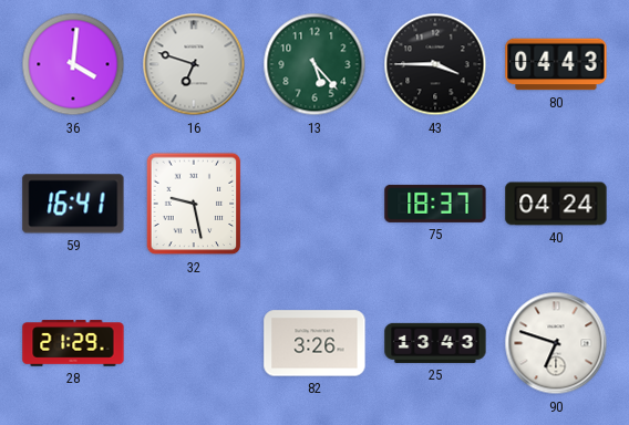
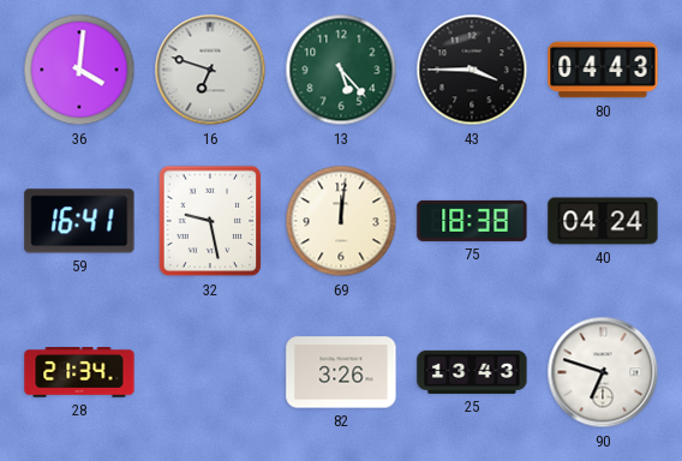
69: none -> 12:01
75: 18:37 -> 18:38
28: 21:29 -> 21:34
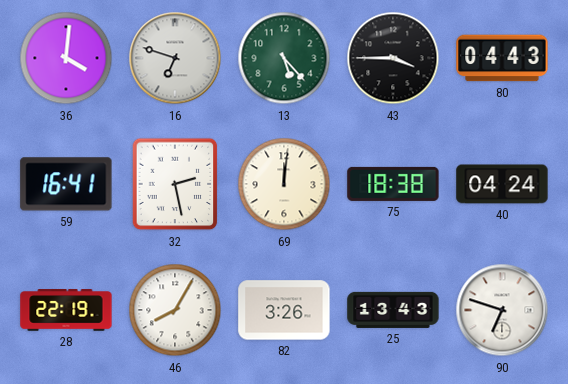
32: 9:28 -> 2:28
28: 21:34 -> 22:19
46: none -> 8:05
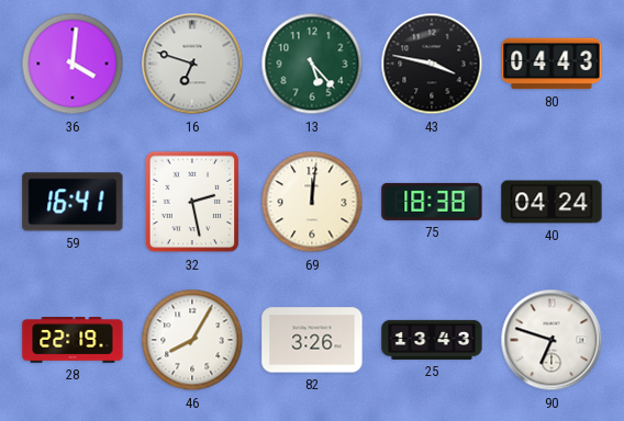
43: 3:45 -> 3:47
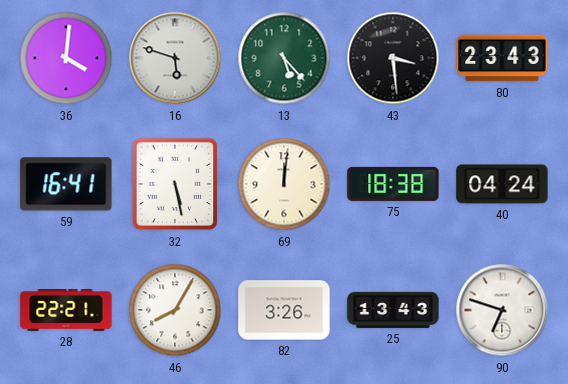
16: 6:48 -> 5:48
43: 3:47 -> 3:29
80: 04:43 -> 23:43
32: 2:28 -> 5:28
28: 22:19 -> 22:21
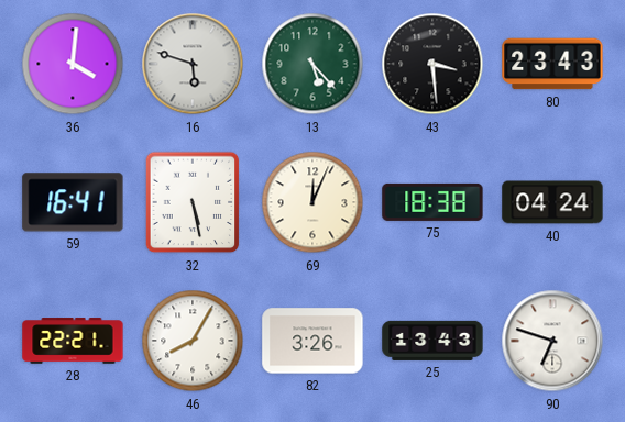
69: 12:01 -> 12:04
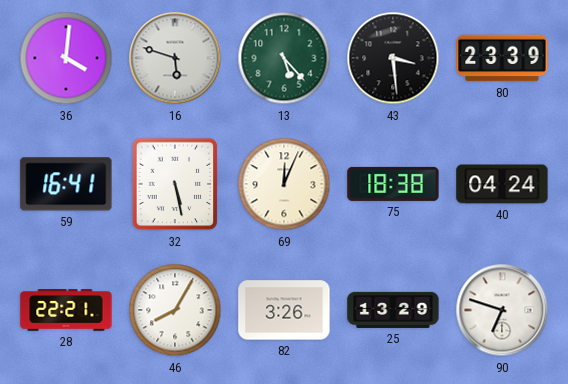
80: 23:43 -> 23:39
25: 13:43 -> 13:29
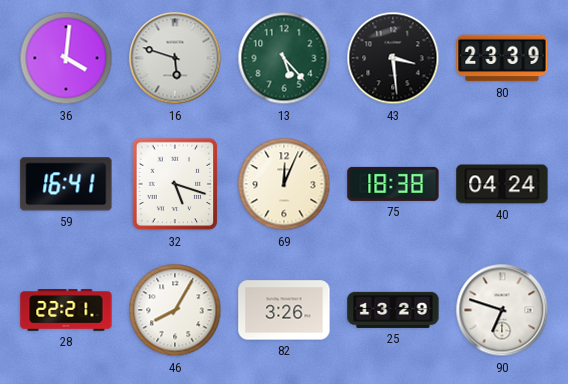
32: 5:28 -> 5:18
